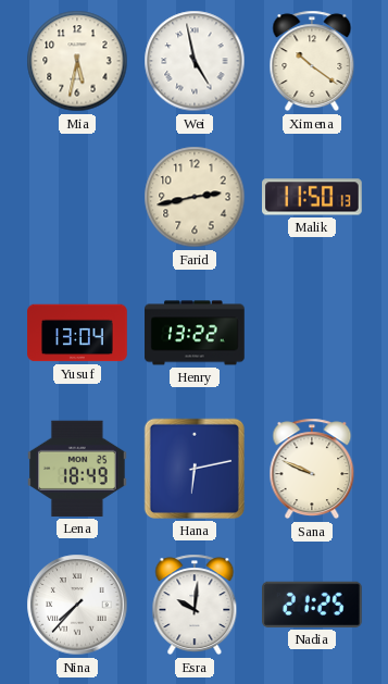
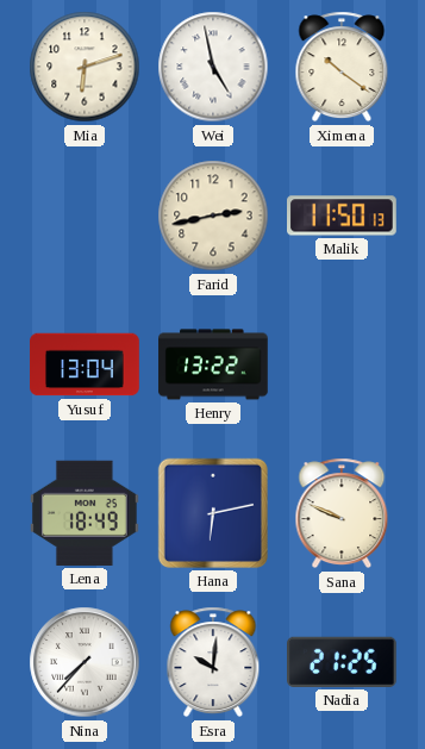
Mia: 5:32 -> 6:12
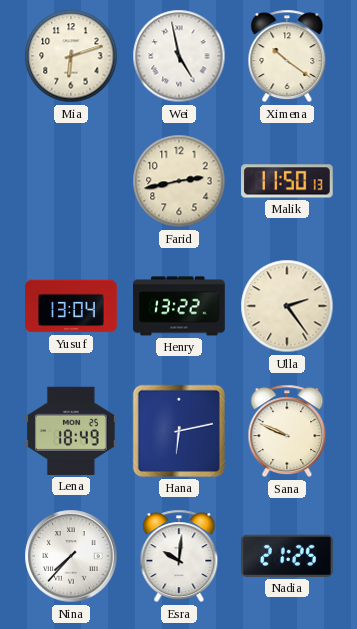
Ulla: none -> 2:24
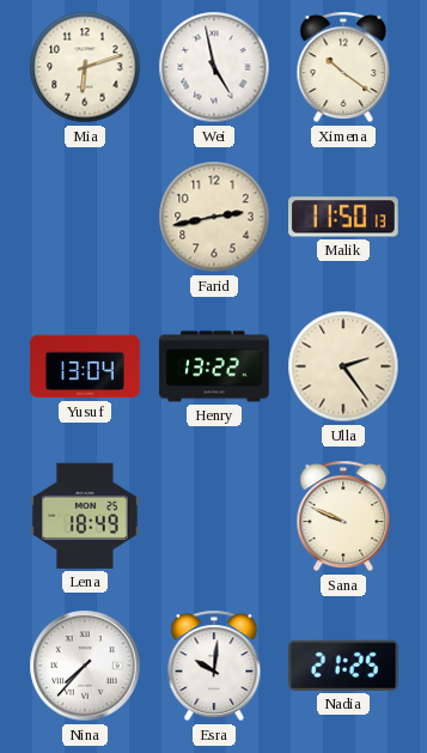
Hana: 6:13 -> none
